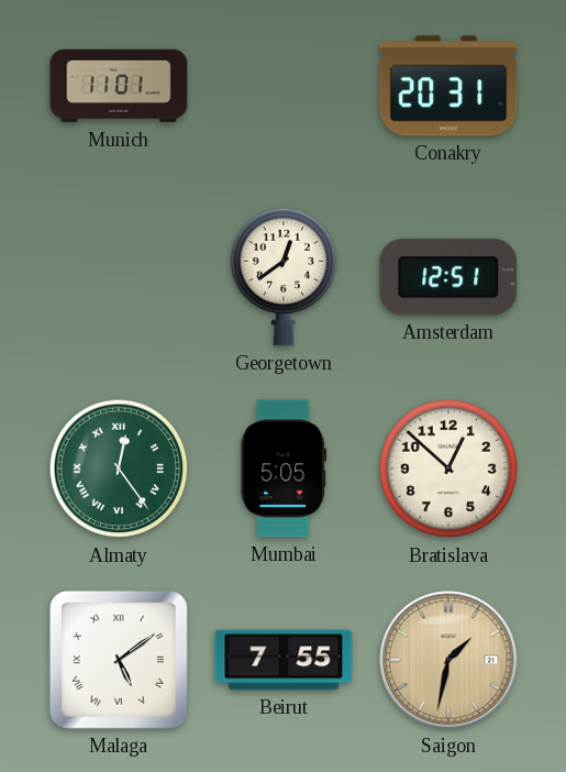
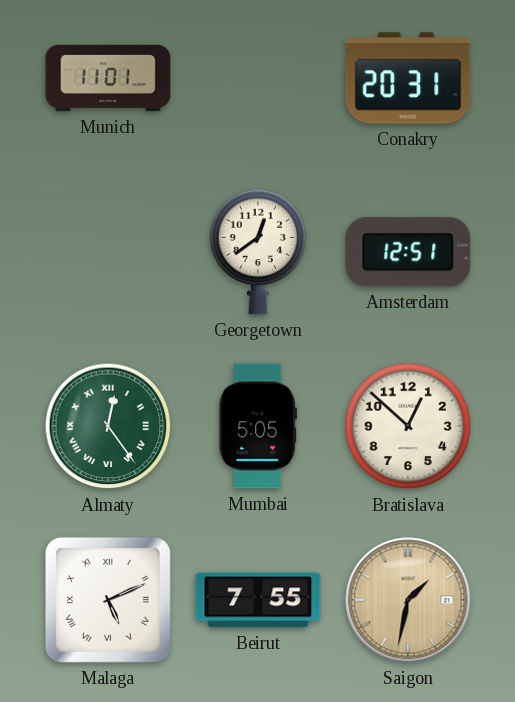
Malaga: 5:09 -> 5:11
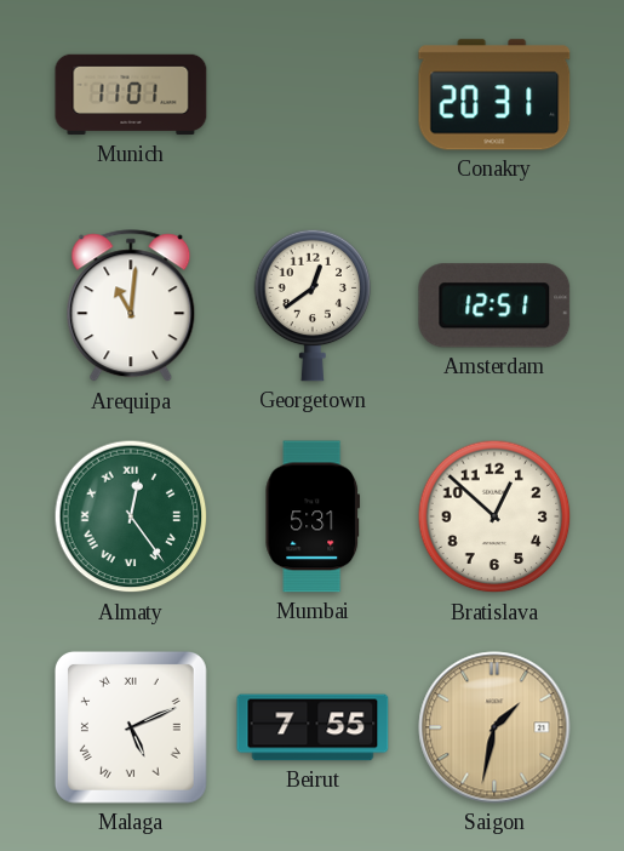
Arequipa: none -> 11:01
Mumbai: 5:05 -> 5:31
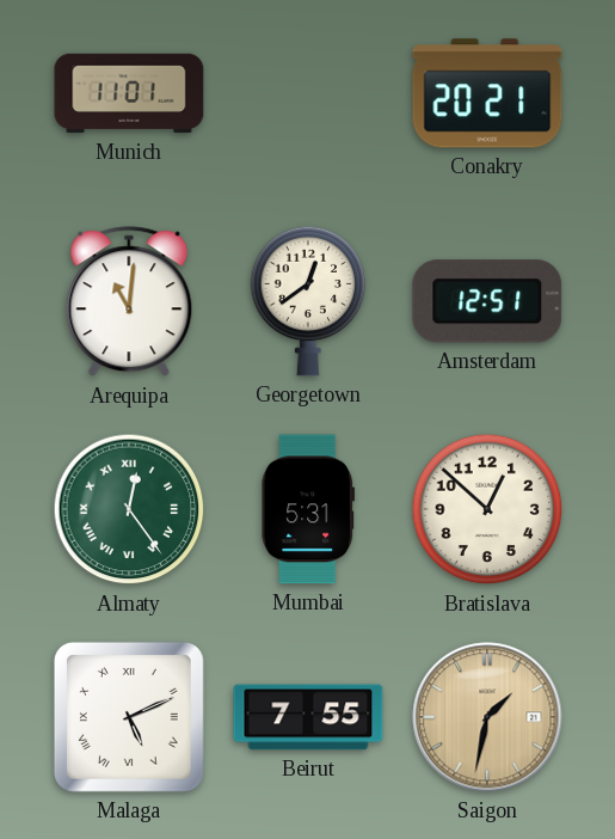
Conakry: 20:31 -> 20:21
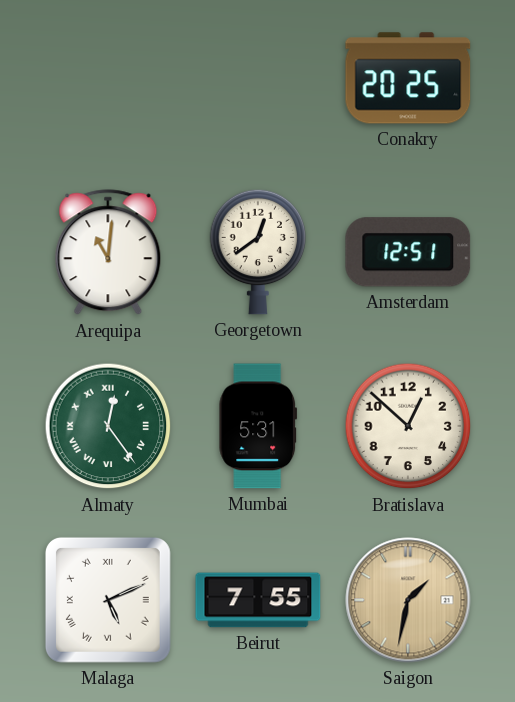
Munich: 11:01 -> none
Conakry: 20:21 -> 20:25
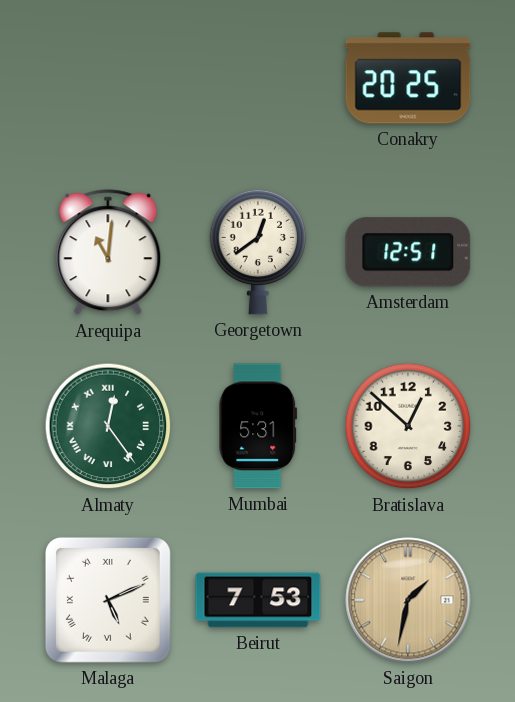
Beirut: 7:55 -> 7:53
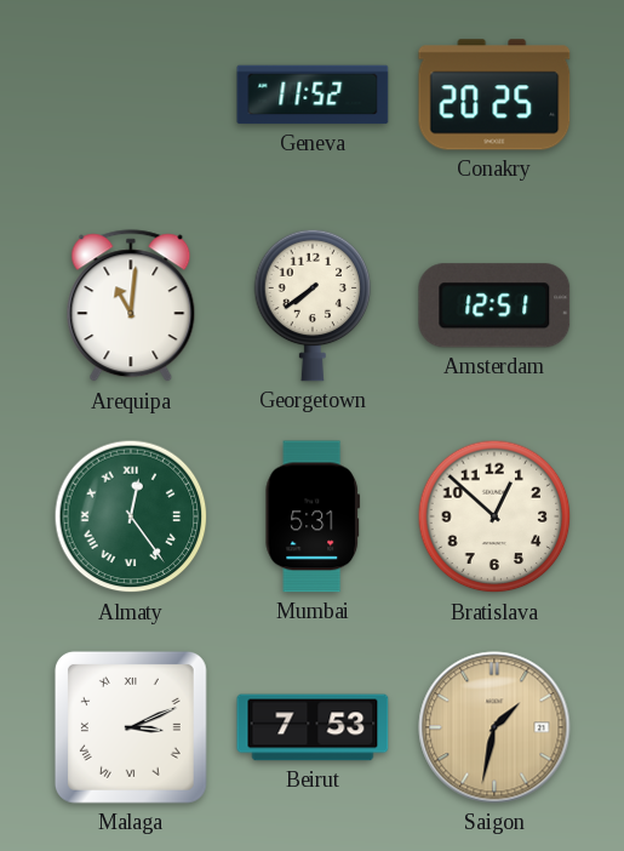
Geneva: none -> 11:52
Georgetown: 12:39 -> 7:39
Malaga: 5:11 -> 3:11
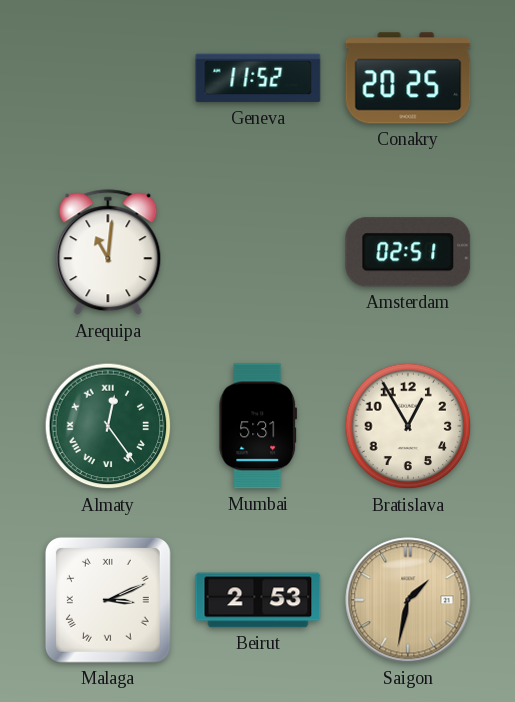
Georgetown: 7:39 -> none
Amsterdam: 12:51 -> 02:51
Bratislava: 12:52 -> 12:55
Beirut: 7:53 -> 2:53
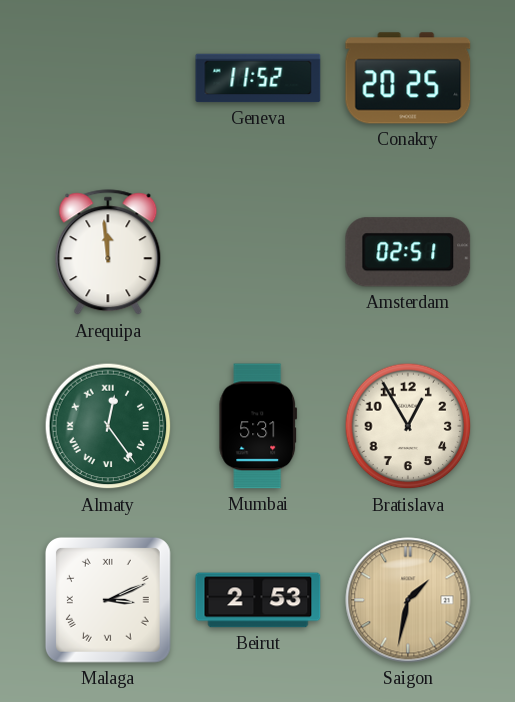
Arequipa: 11:01 -> 11:59
